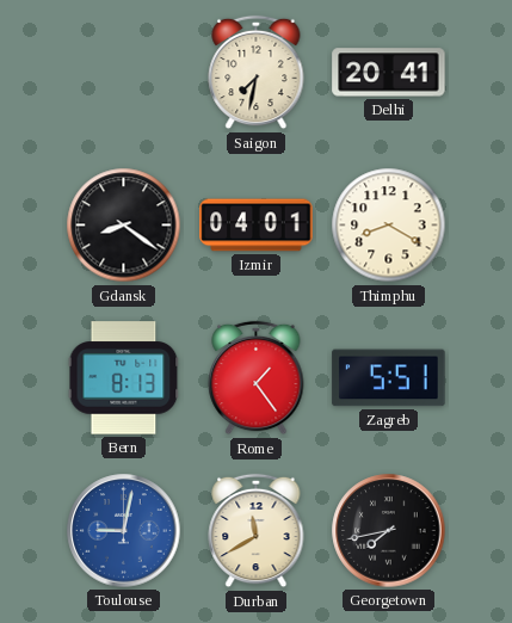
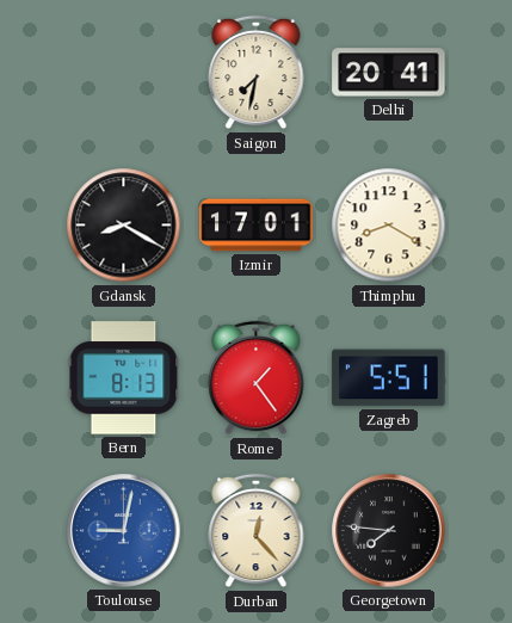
Gdansk: 8:21 -> 8:20
Izmir: 04:01 -> 17:01
Durban: 11:40 -> 12:23
Georgetown: 7:43 -> 7:46
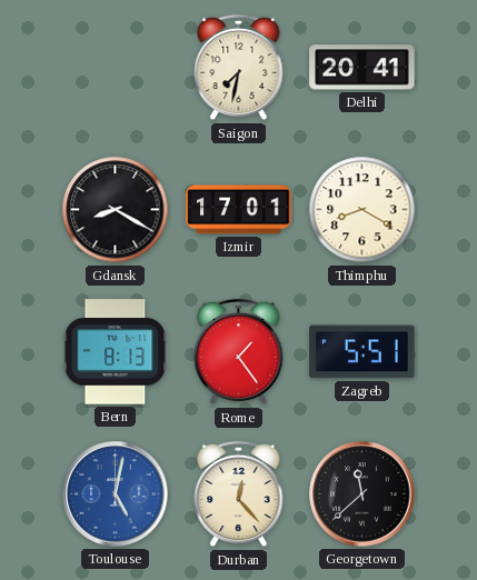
Toulouse: 9:02 -> 5:02
Georgetown: 7:46 -> 11:38
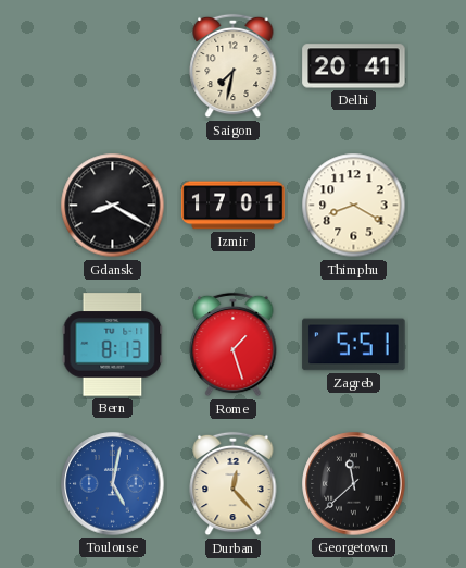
Rome: 1:24 -> 1:27
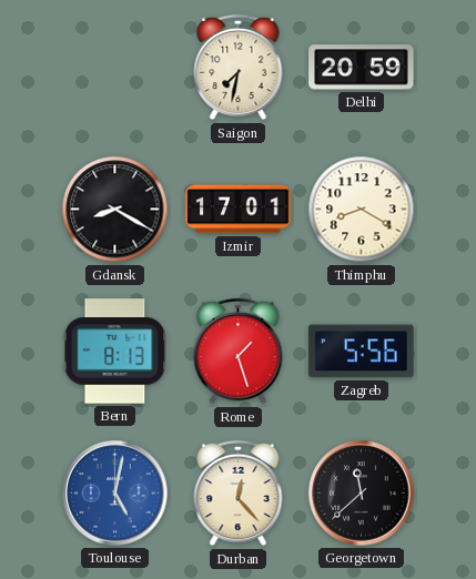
Delhi: 20:41 -> 20:59
Zagreb: 5:51 -> 5:56
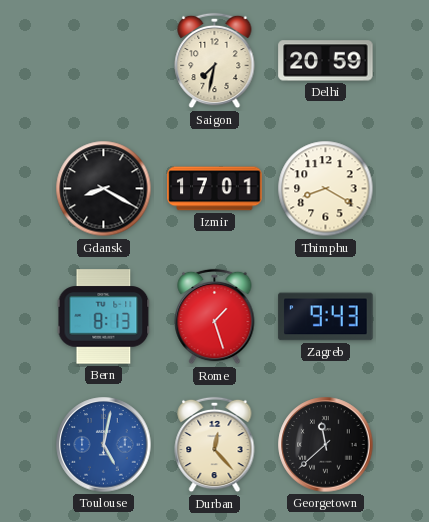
Zagreb: 5:56 -> 9:43
